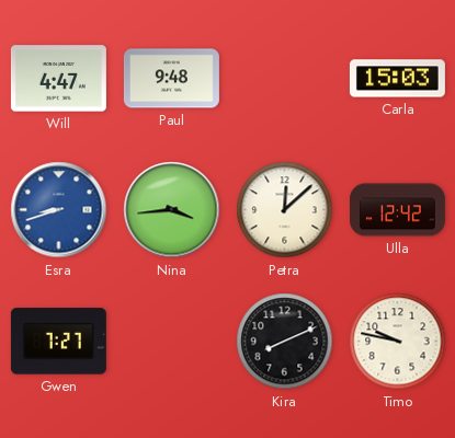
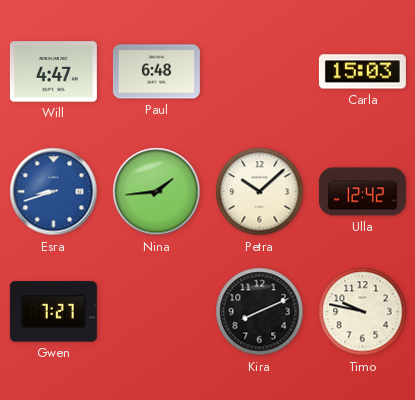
Paul: 9:48 -> 6:48
Nina: 3:44 -> 1:44
Petra: 12:08 -> 10:08
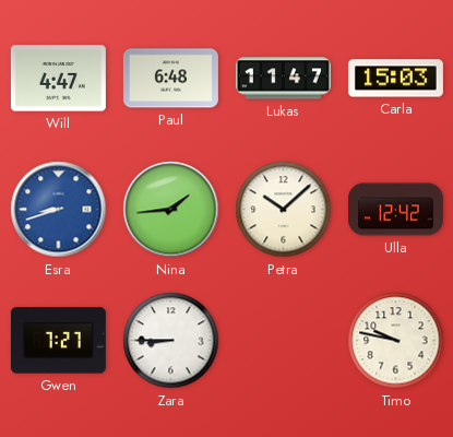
Lukas: none -> 11:47
Zara: none -> 8:45
Kira: 8:11 -> none
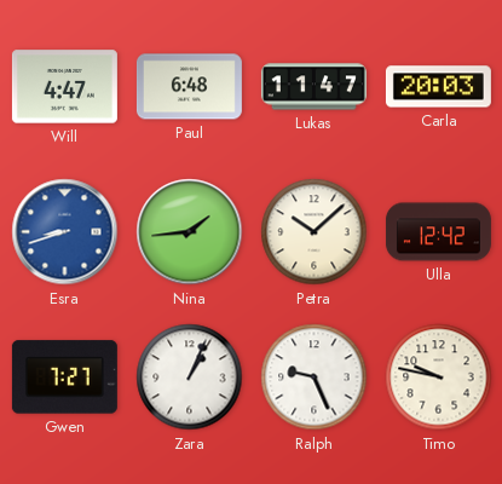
Carla: 15:03 -> 20:03
Zara: 8:45 -> 1:04
Ralph: none -> 9:26
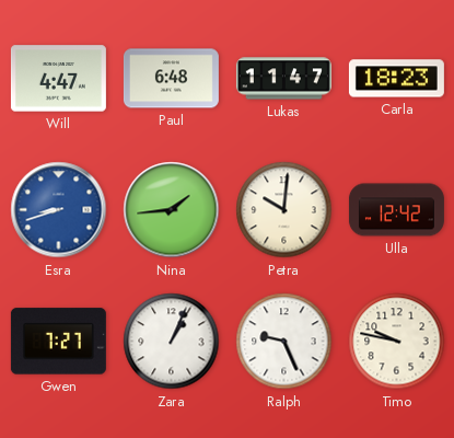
Carla: 20:03 -> 18:23
Petra: 10:08 -> 10:01
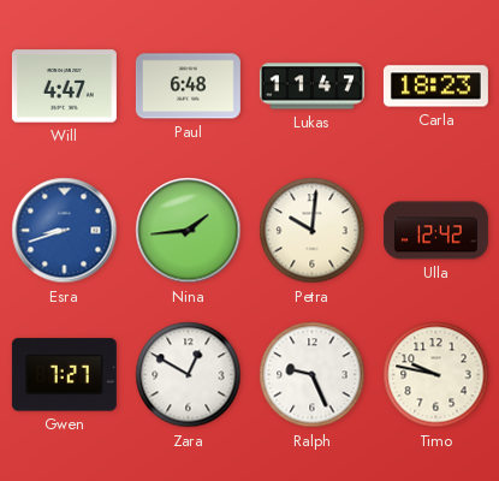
Zara: 1:04 -> 12:50
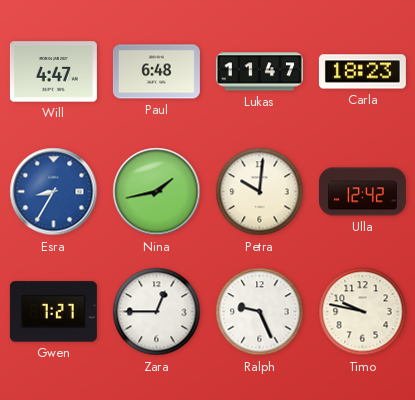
Esra: 8:42 -> 8:35
Nina: 1:44 -> 1:43
Zara: 12:50 -> 12:45
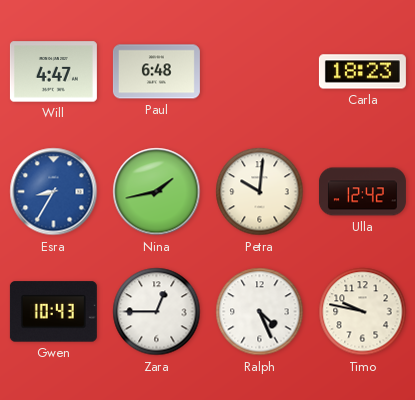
Lukas: 11:47 -> none
Gwen: 7:27 -> 10:43
Ralph: 9:26 -> 4:26
